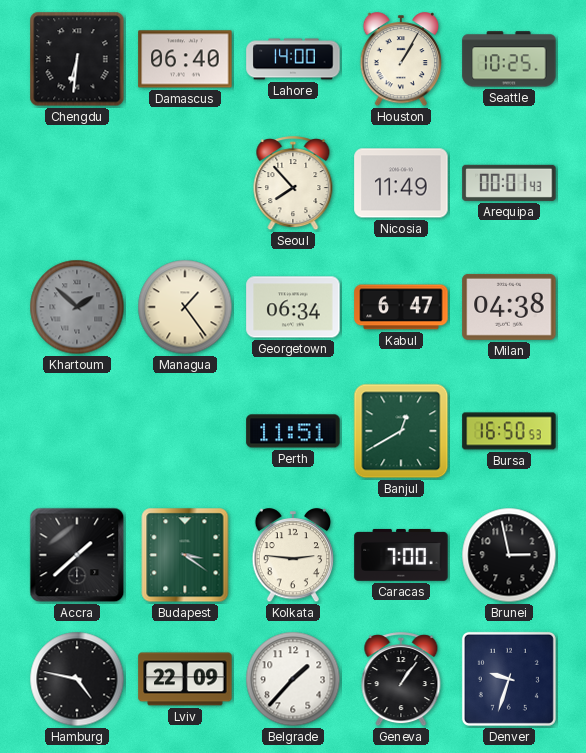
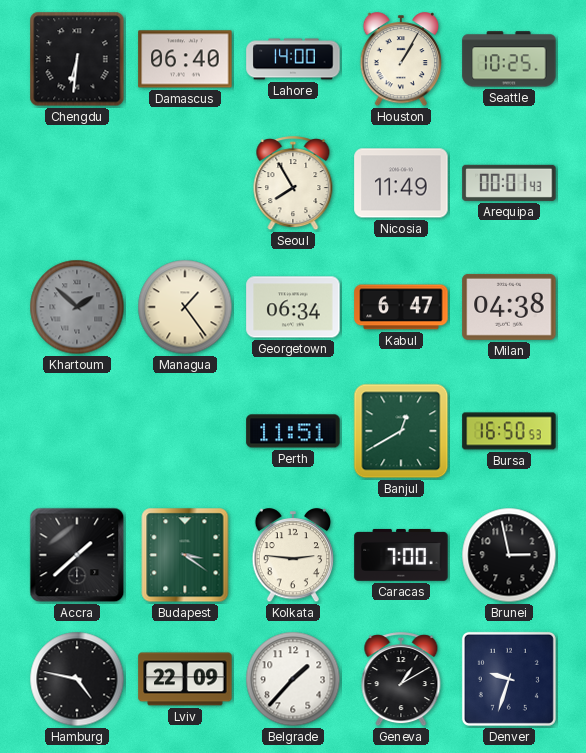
Seoul: 7:53 -> 7:55
Geneva: 1:06 -> 1:10
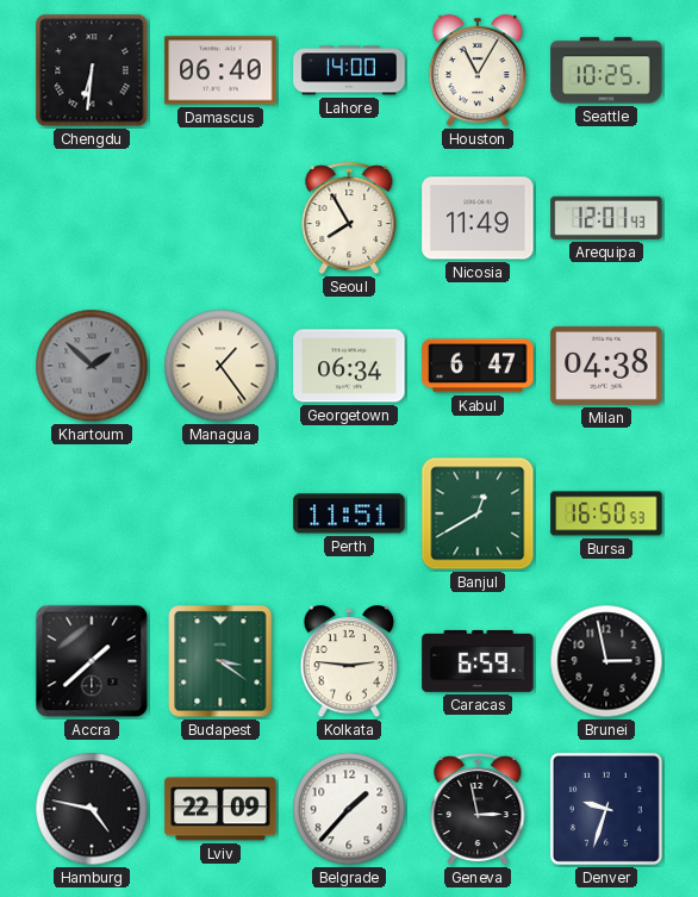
Houston: 1:05 -> 11:05
Arequipa: 00:01 -> 12:01
Caracas: 7:00 -> 6:59
Geneva: 1:10 -> 2:58
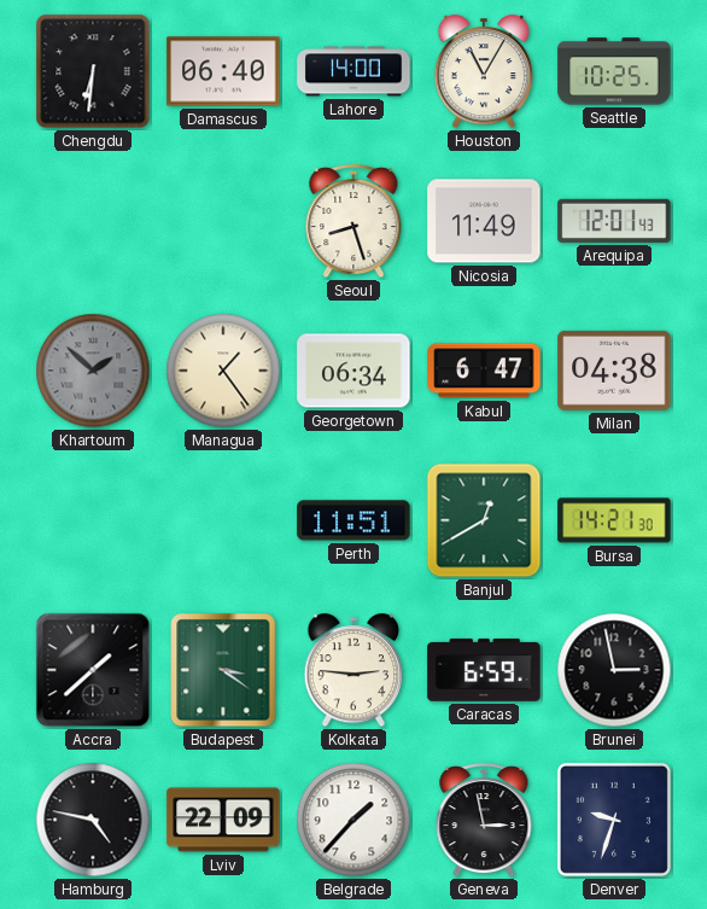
Seoul: 7:55 -> 8:27
Bursa: 16:50 -> 14:21
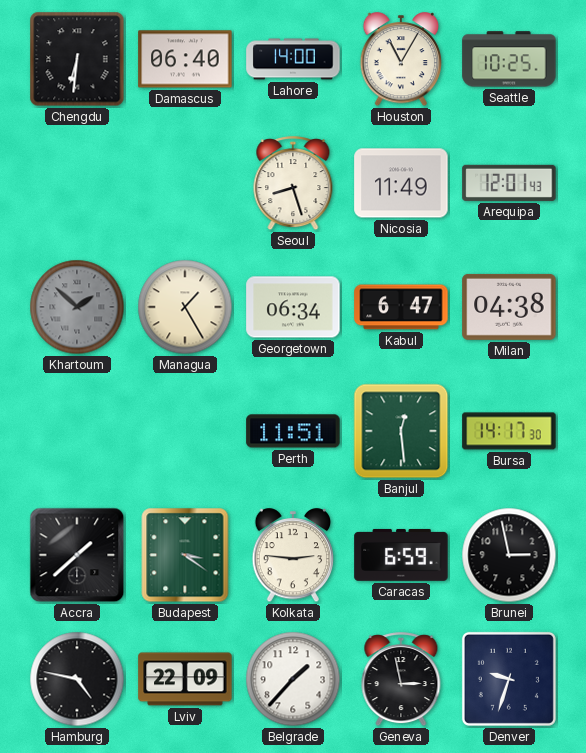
Managua: 1:24 -> 1:25
Banjul: 12:40 -> 12:29
Bursa: 14:21 -> 14:17
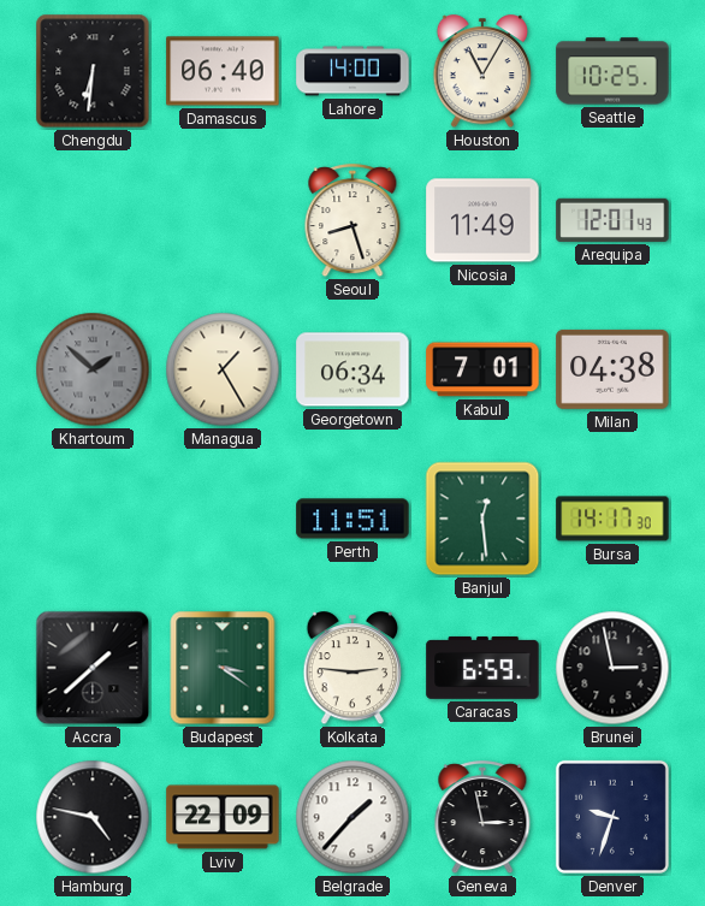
Kabul: 6:47 -> 7:01
